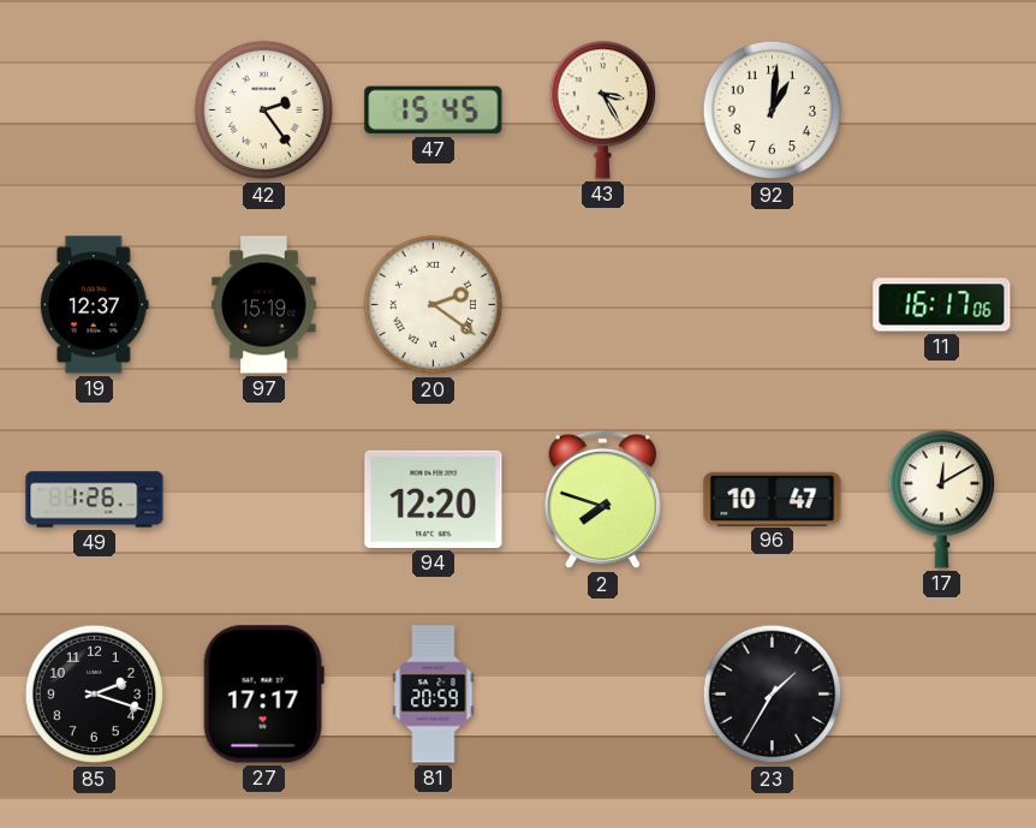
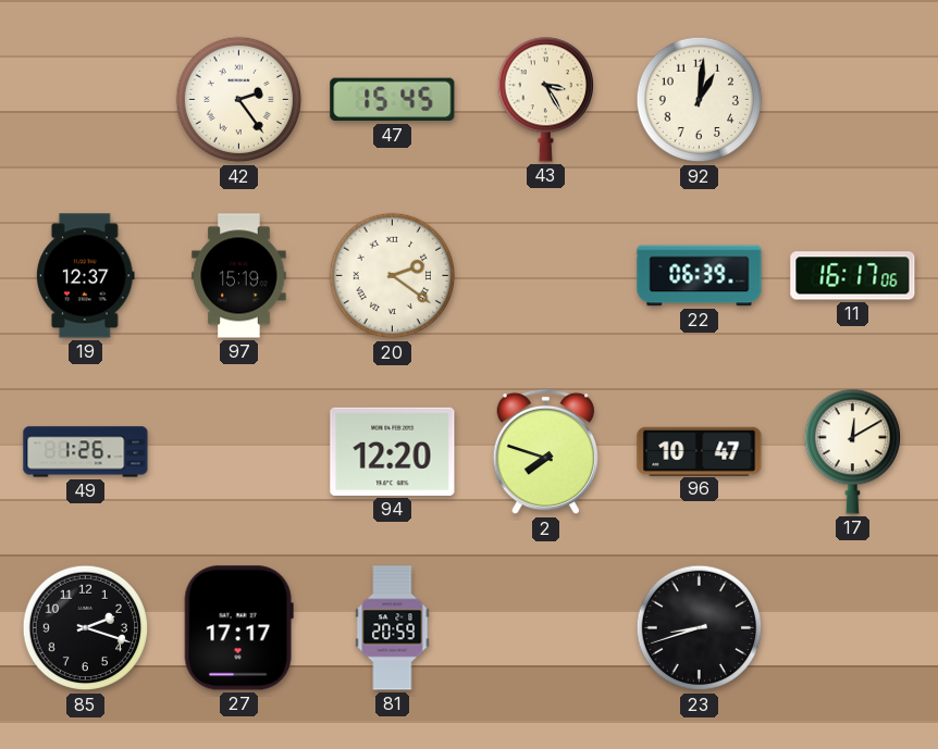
22: none -> 06:39
23: 1:35 -> 8:42
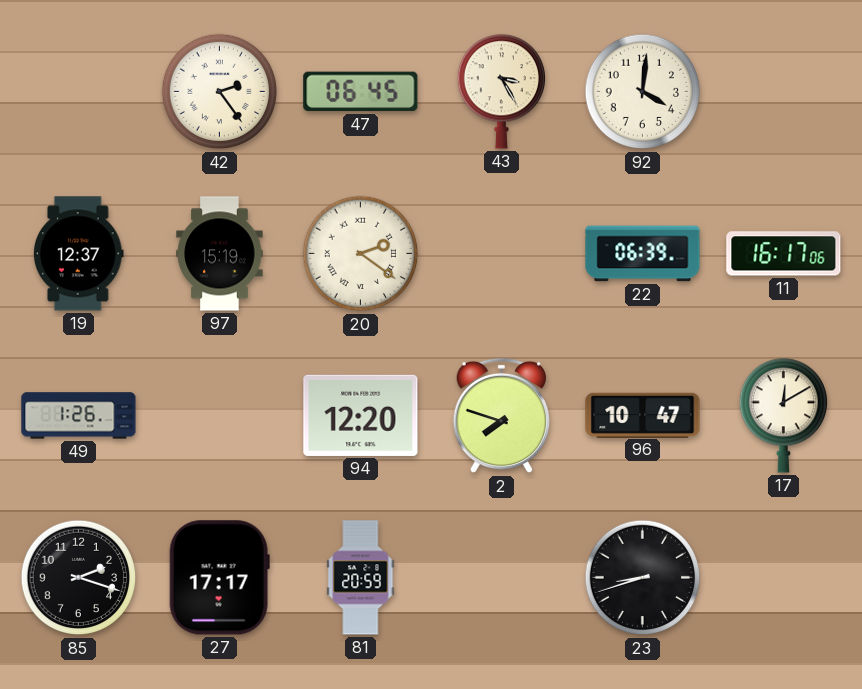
47: 15:45 -> 06:45
92: 1:01 -> 4:01
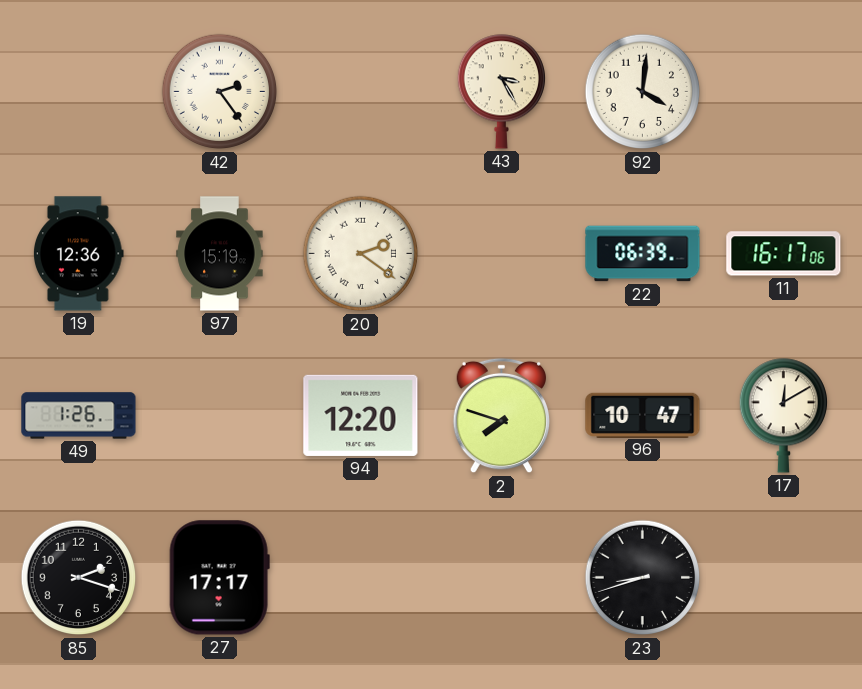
47: 06:45 -> none
19: 12:37 -> 12:36
81: 20:59 -> none
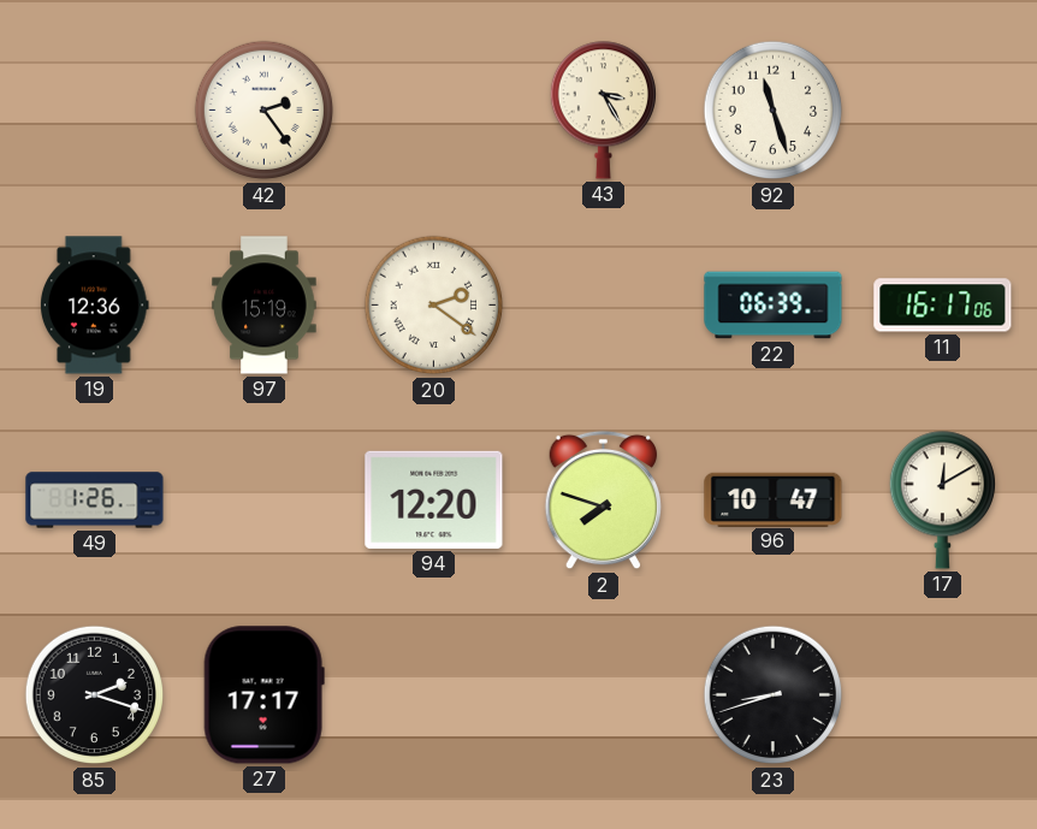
92: 4:01 -> 11:27
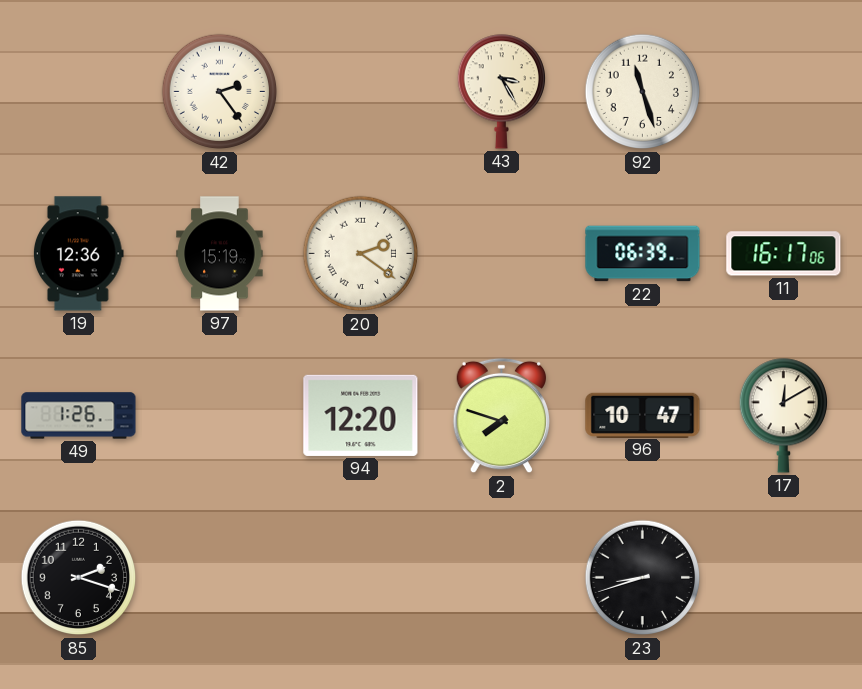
27: 17:17 -> none
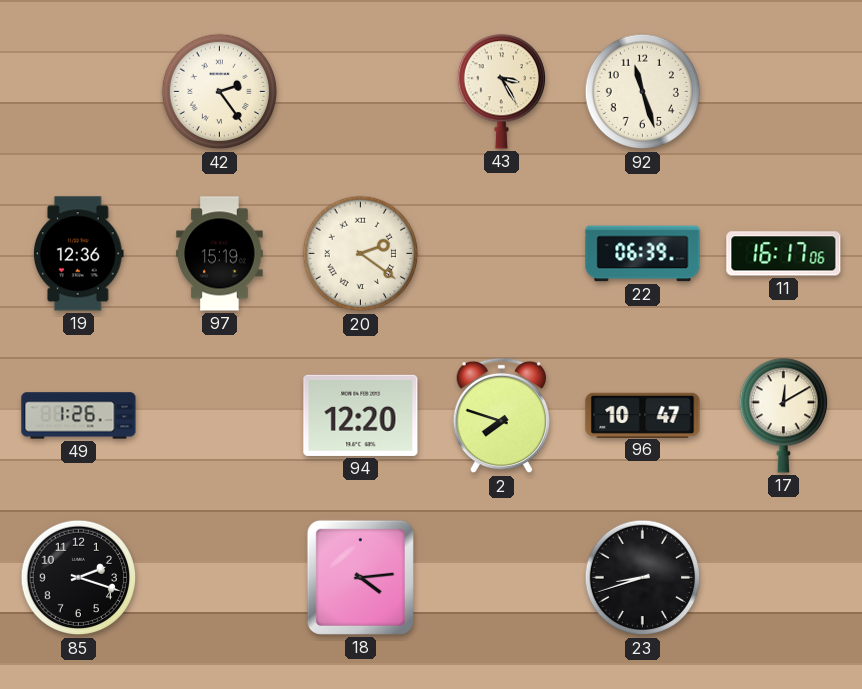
18: none -> 4:14
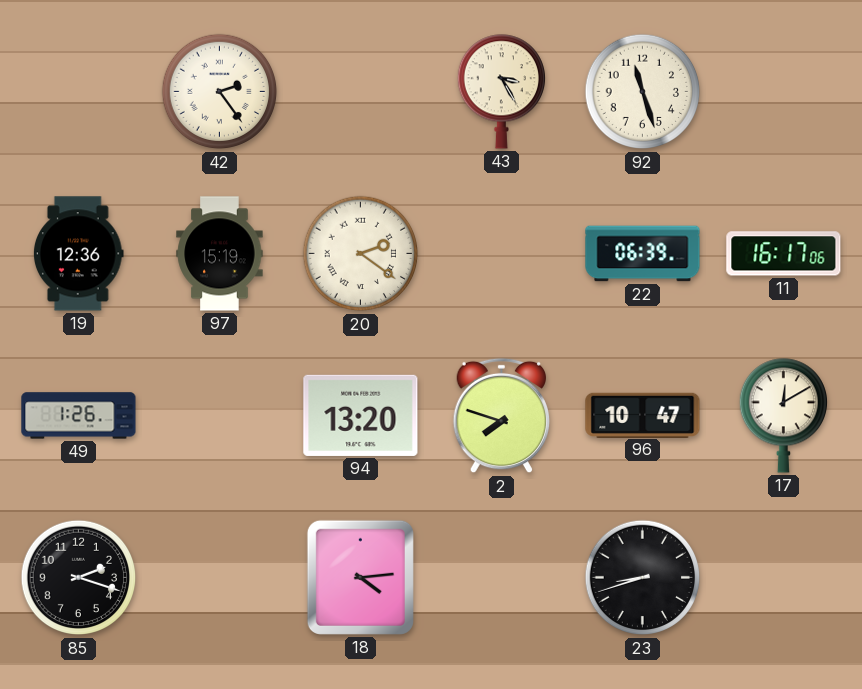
94: 12:20 -> 13:20
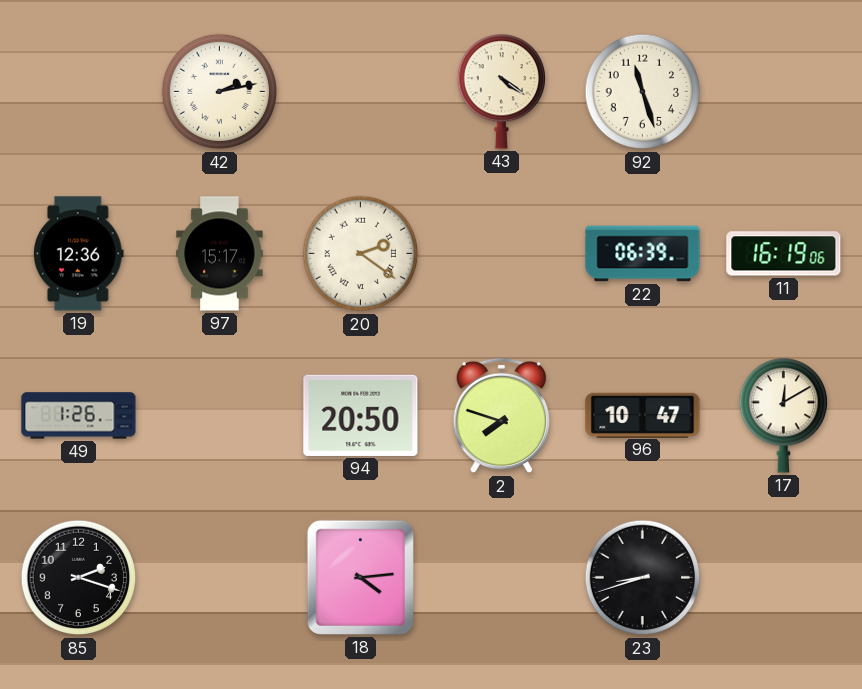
42: 2:24 -> 2:13
43: 3:25 -> 4:21
97: 15:19 -> 15:17
11: 16:17 -> 16:19
94: 13:20 -> 20:50
